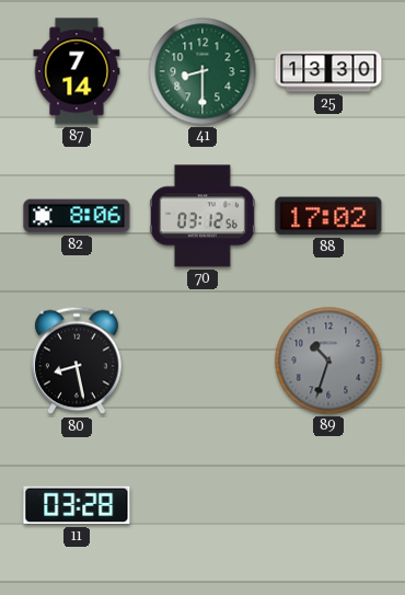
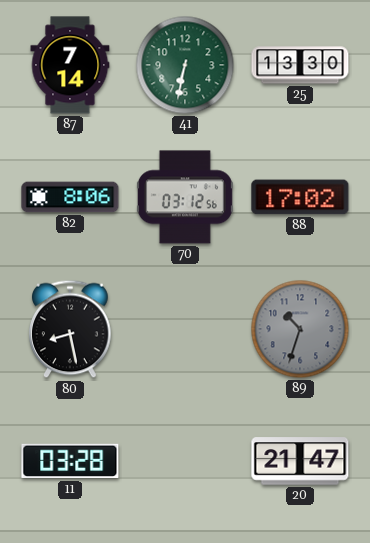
41: 8:30 -> 6:32
20: none -> 21:47
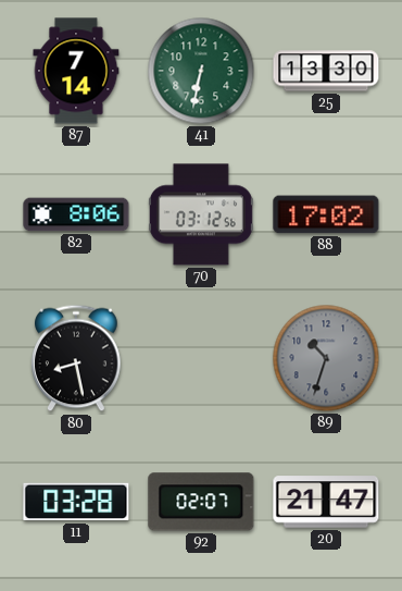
92: none -> 02:07
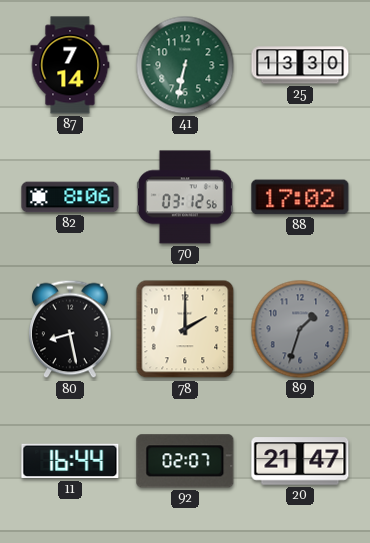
78: none -> 2:00
89: 10:33 -> 1:33
11: 03:28 -> 16:44
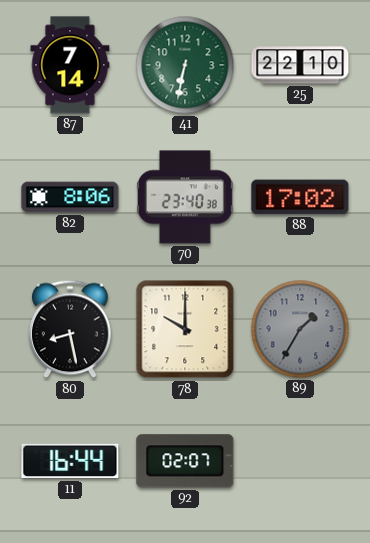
25: 13:30 -> 22:10
70: 03:12 -> 23:40
78: 2:00 -> 10:00
89: 1:33 -> 1:35
20: 21:47 -> none
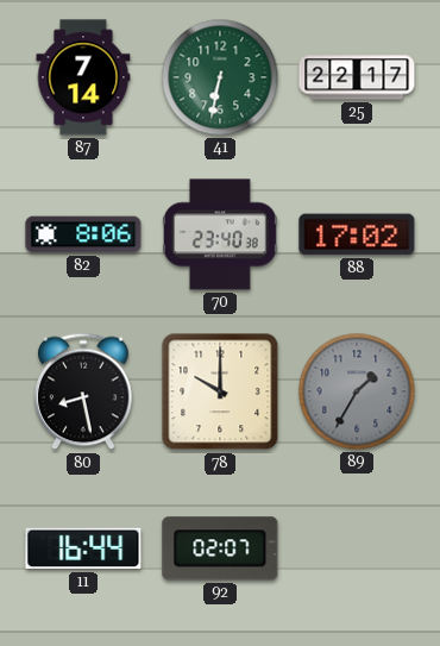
25: 22:10 -> 22:17
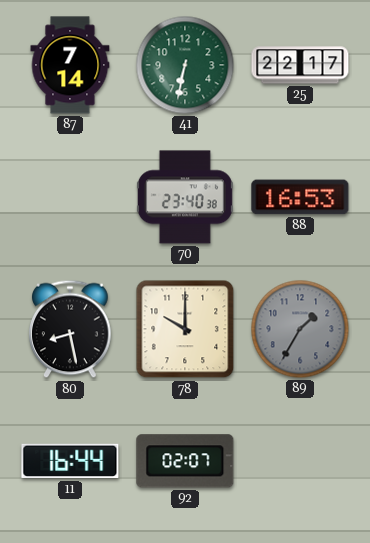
82: 8:06 -> none
88: 17:02 -> 16:53
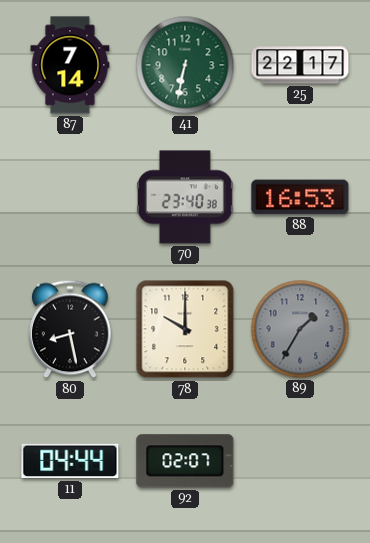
11: 16:44 -> 04:44
